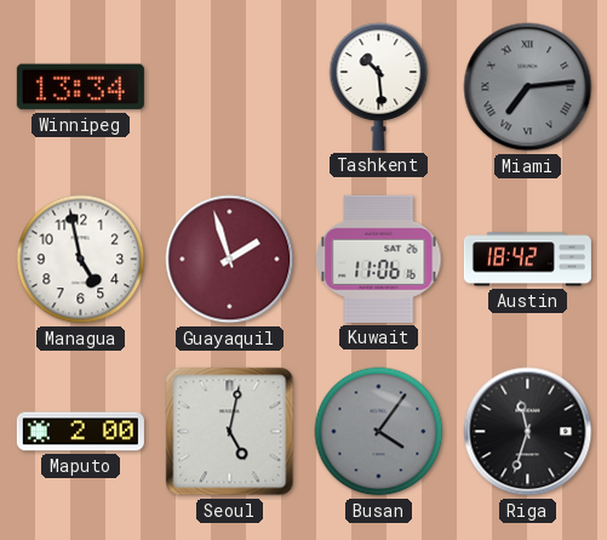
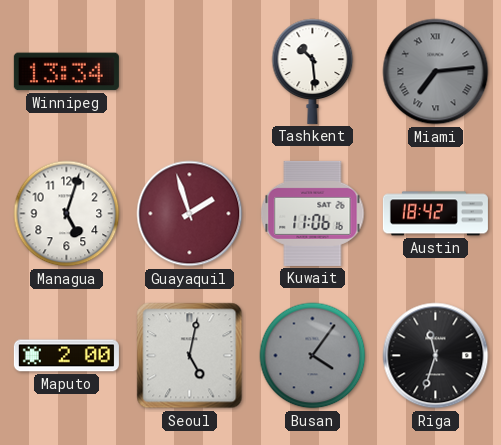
Managua: 4:58 -> 5:03
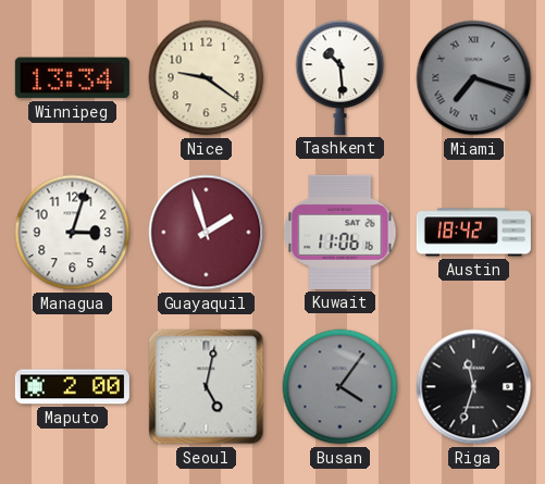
Nice: none -> 9:21
Miami: 7:14 -> 7:18
Managua: 5:03 -> 3:03
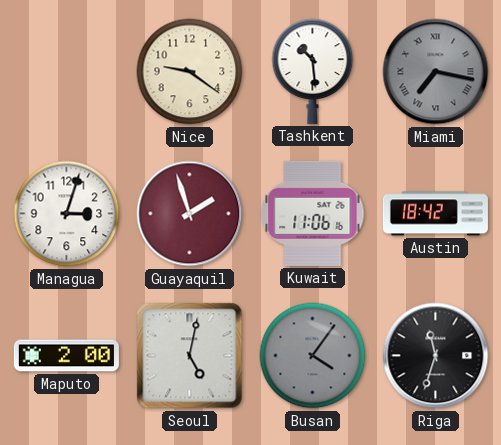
Winnipeg: 13:34 -> none
Miami: 7:18 -> 7:17
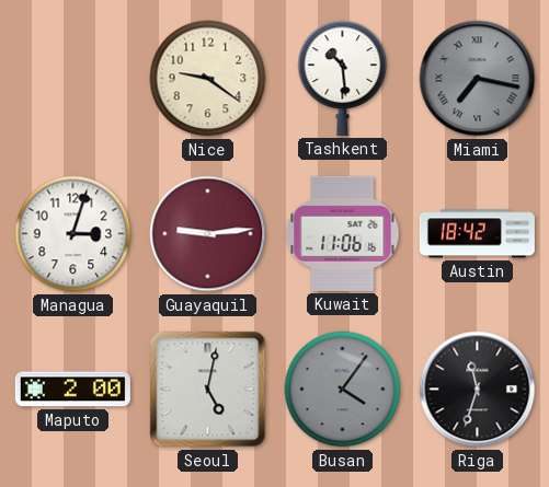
Guayaquil: 1:57 -> 9:14
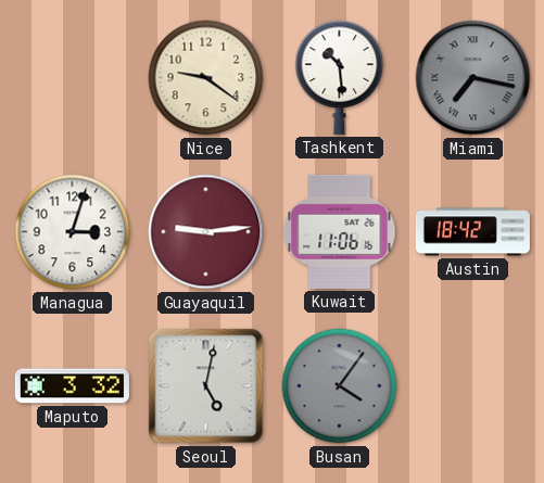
Maputo: 2:00 -> 3:32
Riga: 11:33 -> none
